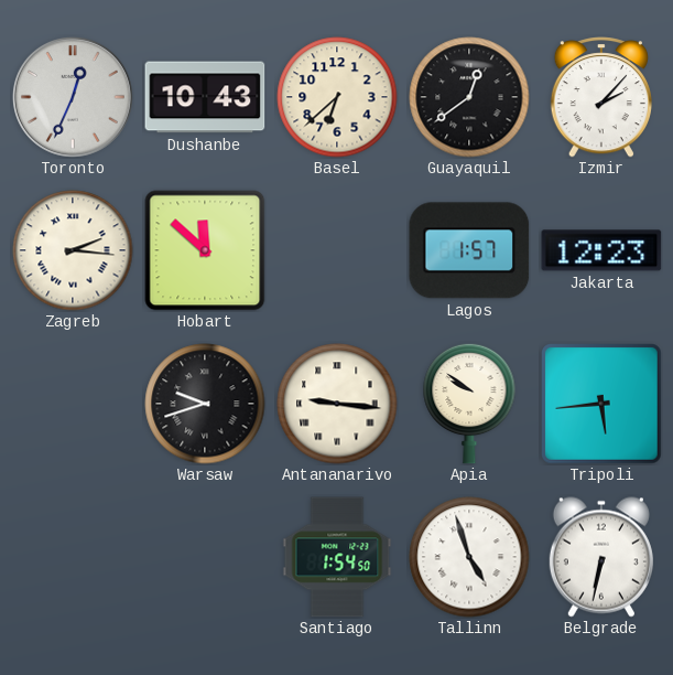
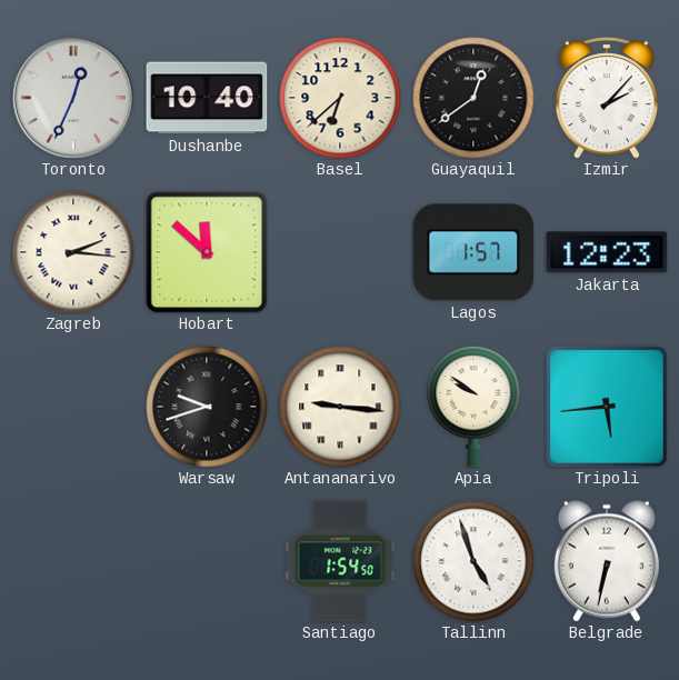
Dushanbe: 10:43 -> 10:40
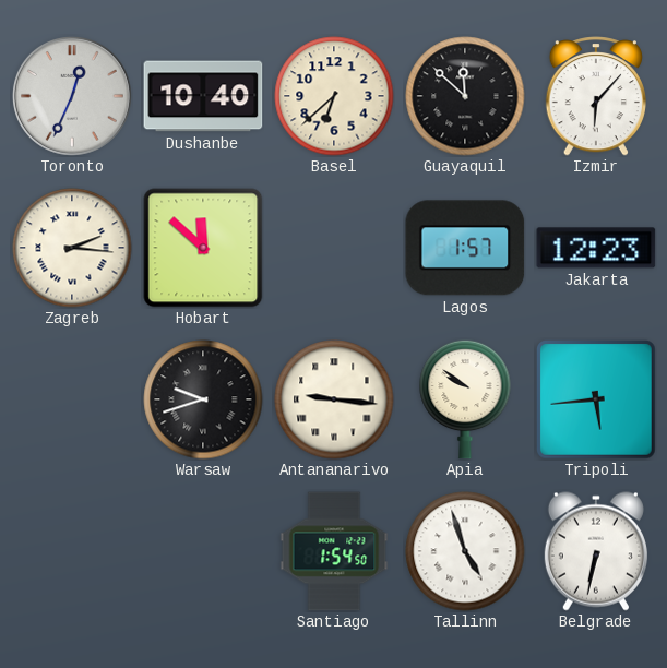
Guayaquil: 12:39 -> 11:52
Izmir: 2:07 -> 6:07
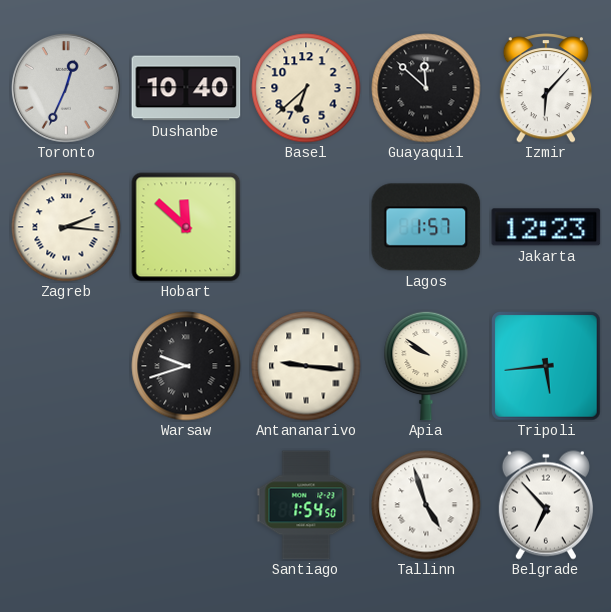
Belgrade: 6:32 -> 6:53
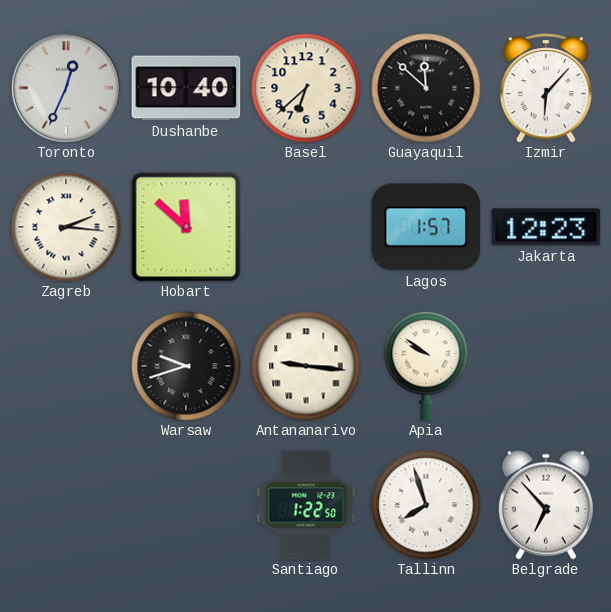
Tripoli: 5:44 -> none
Santiago: 1:54 -> 1:22
Tallinn: 4:57 -> 7:57
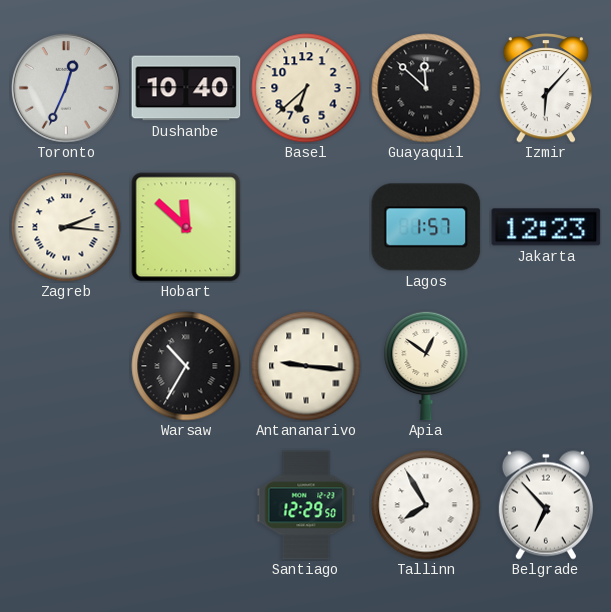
Warsaw: 9:42 -> 10:35
Apia: 9:51 -> 12:51
Santiago: 1:22 -> 12:29
Tallinn: 7:57 -> 7:55
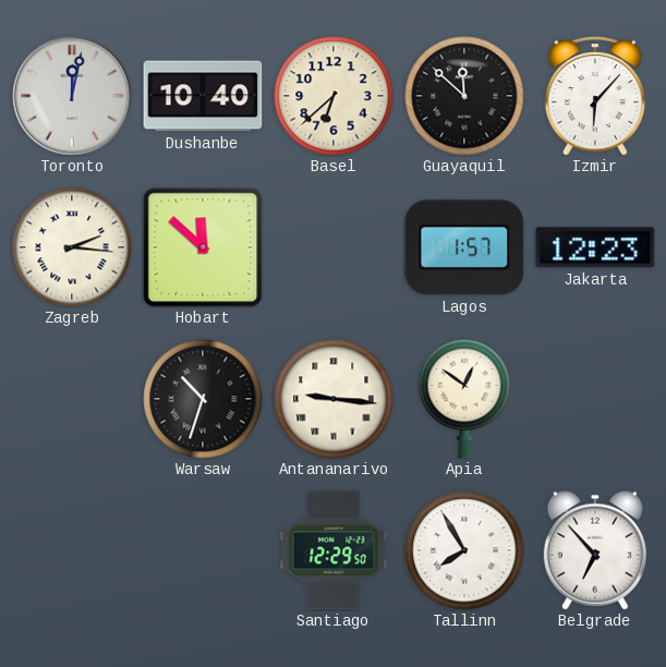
Toronto: 12:34 -> 12:02
Warsaw: 10:35 -> 10:33
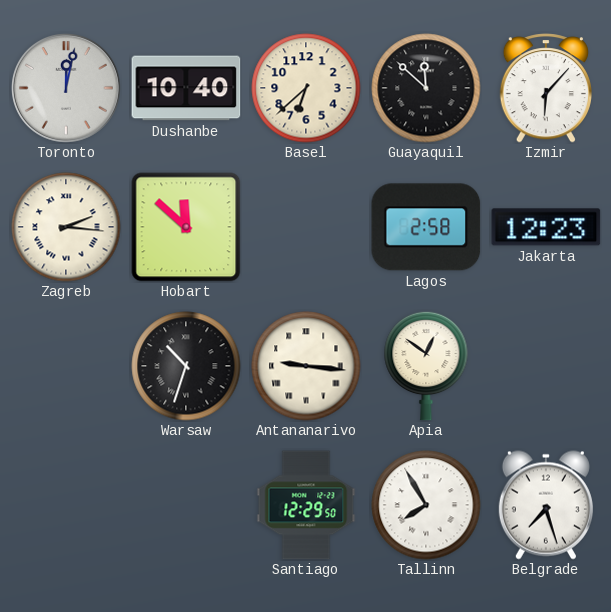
Lagos: 1:57 -> 2:58
Belgrade: 6:53 -> 7:27
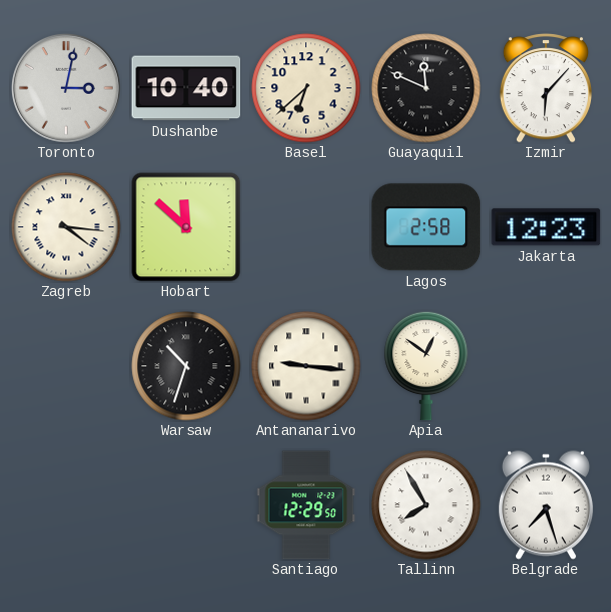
Toronto: 12:02 -> 3:02
Guayaquil: 11:52 -> 11:49
Zagreb: 2:16 -> 4:16
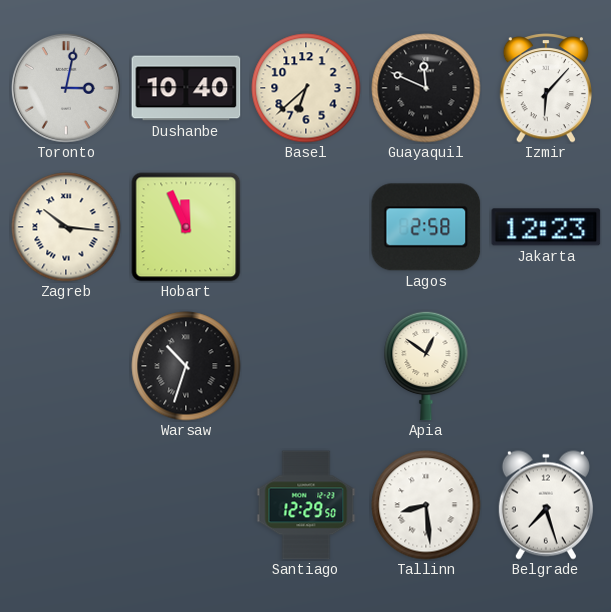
Zagreb: 4:16 -> 10:16
Hobart: 11:52 -> 11:56
Antananarivo: 9:16 -> none
Tallinn: 7:55 -> 8:29
